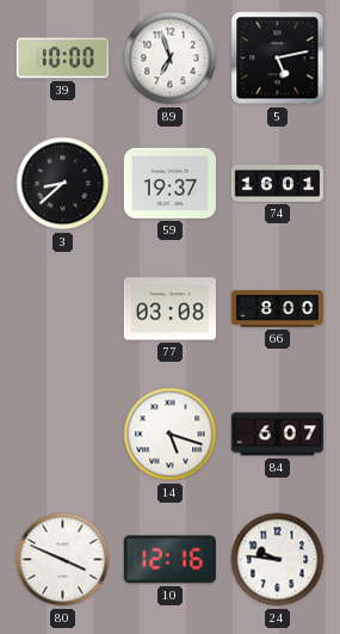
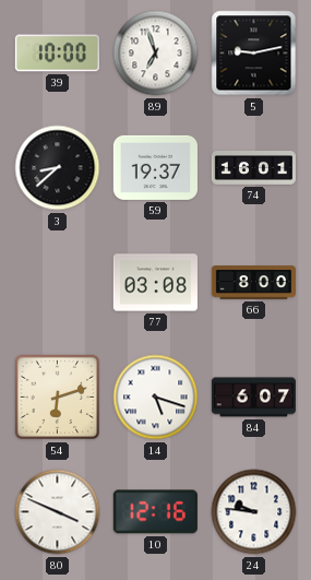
5: 5:13 -> 9:13
54: none -> 6:12
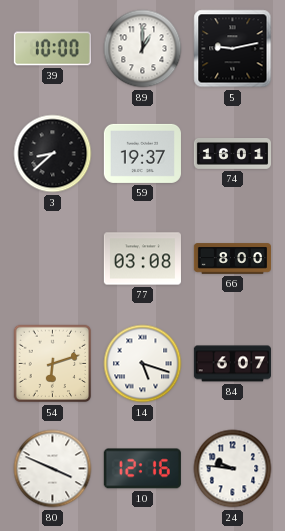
89: 6:57 -> 1:00
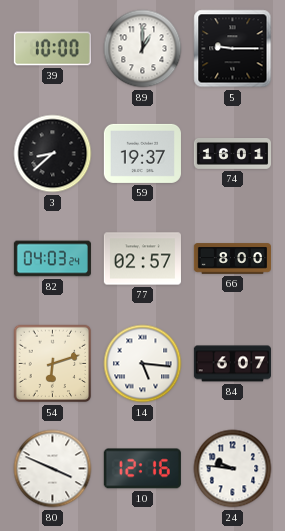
5: 9:13 -> 9:15
82: none -> 04:03
77: 03:08 -> 02:57
14: 5:18 -> 5:16
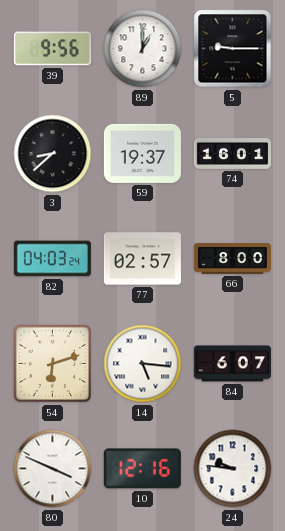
39: 10:00 -> 9:56
